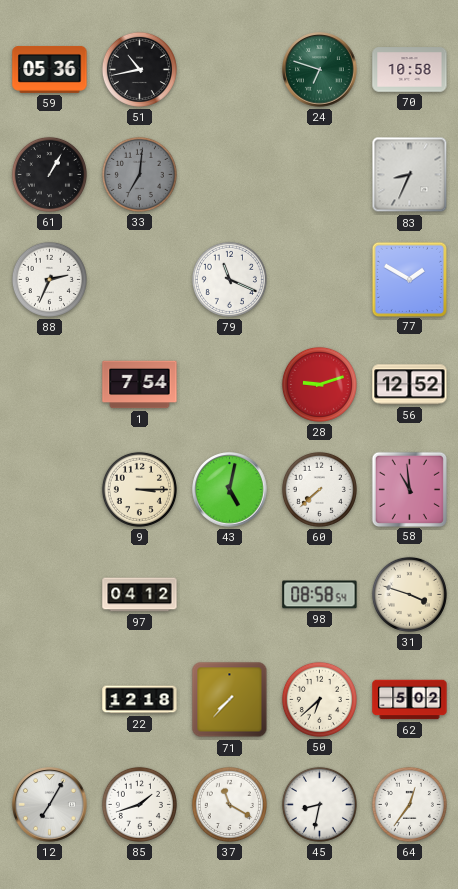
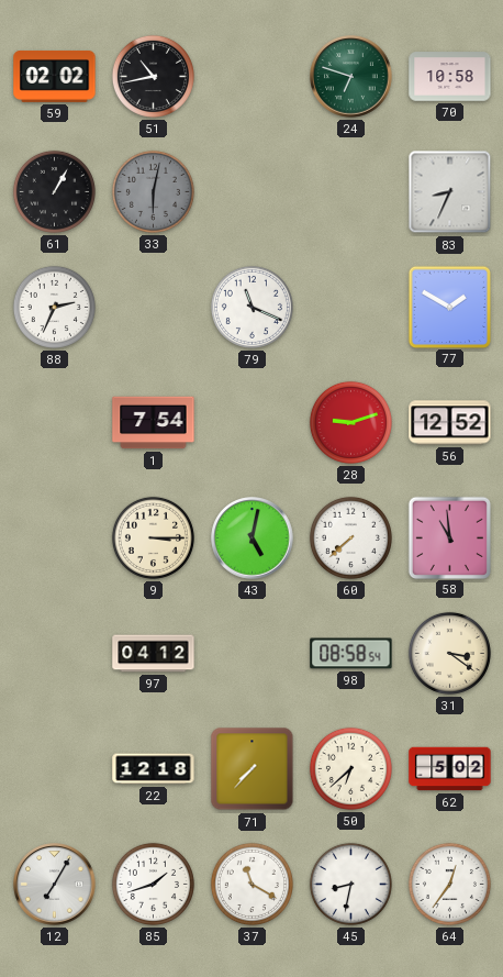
59: 05:36 -> 02:02
33: 7:01 -> 6:02
31: 3:48 -> 3:21
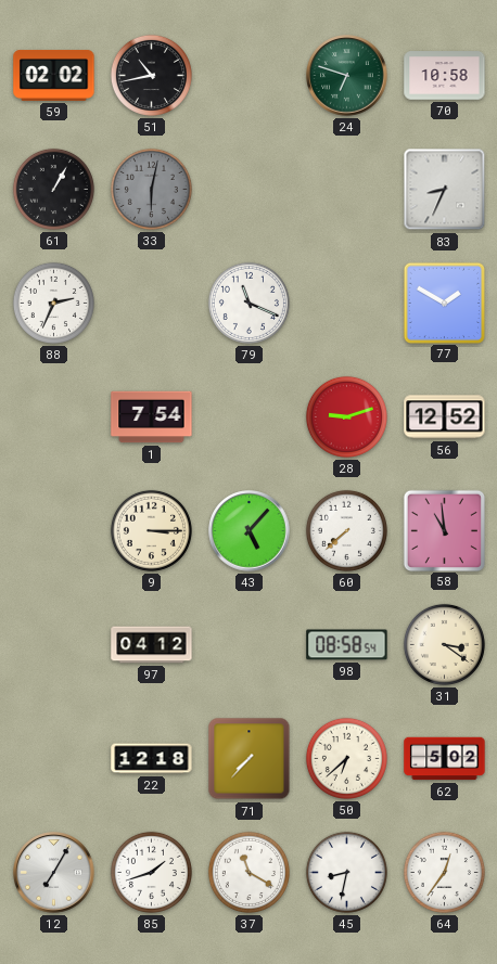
43: 5:02 -> 5:07
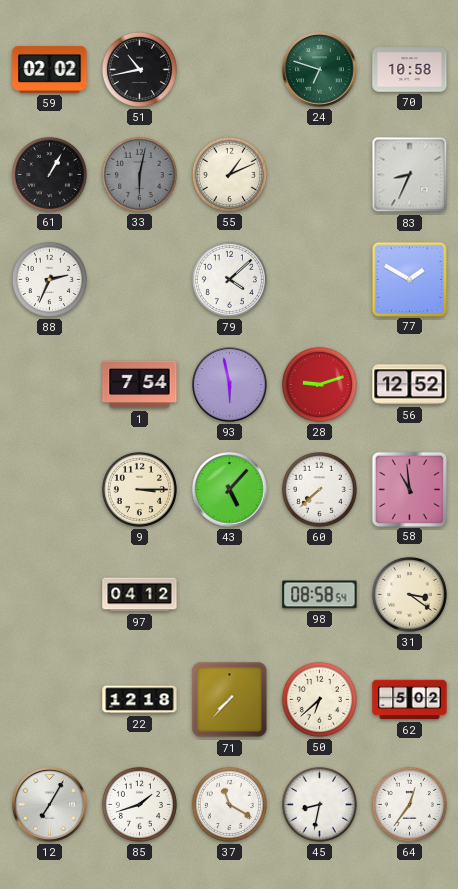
55: none -> 1:11
79: 11:19 -> 4:08
93: none -> 5:58
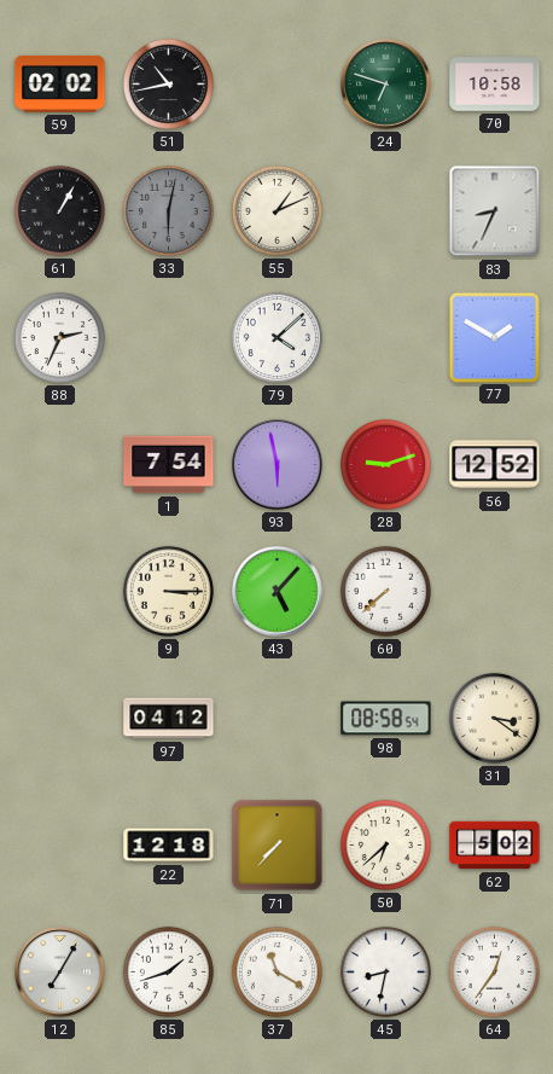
58: 10:59 -> none
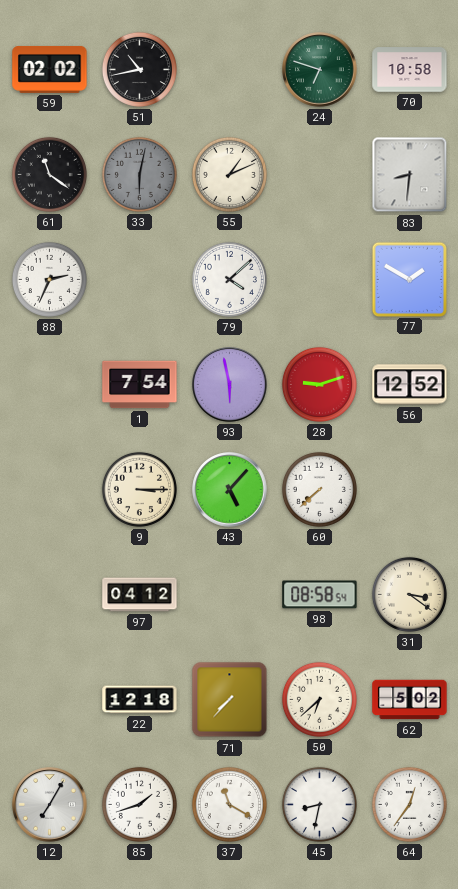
61: 1:05 -> 11:21
83: 8:34 -> 8:31
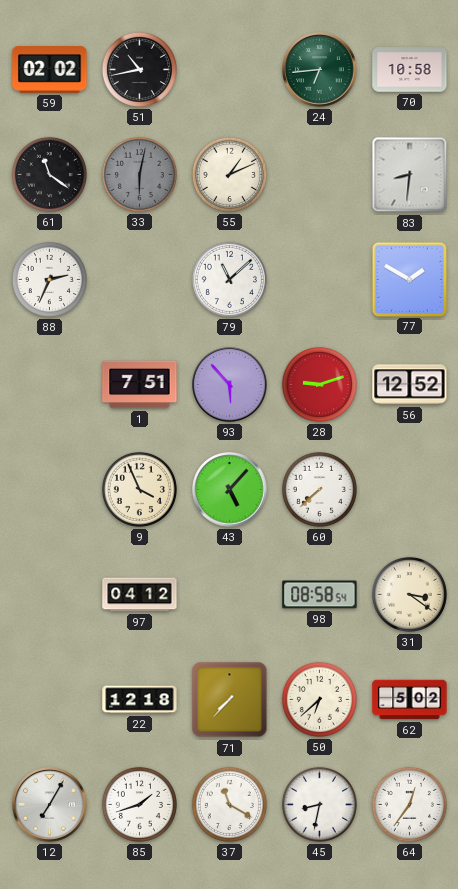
24: 6:48 -> 6:44
79: 4:08 -> 11:08
1: 7:54 -> 7:51
93: 5:58 -> 5:53
9: 3:15 -> 3:56
